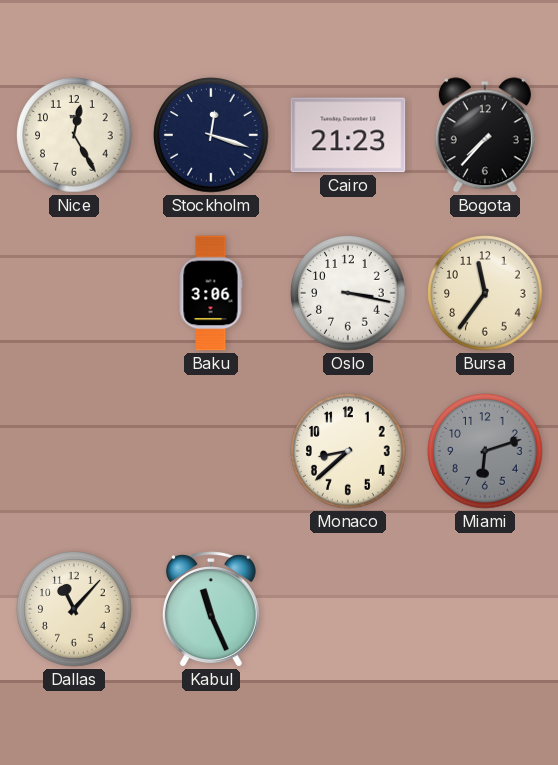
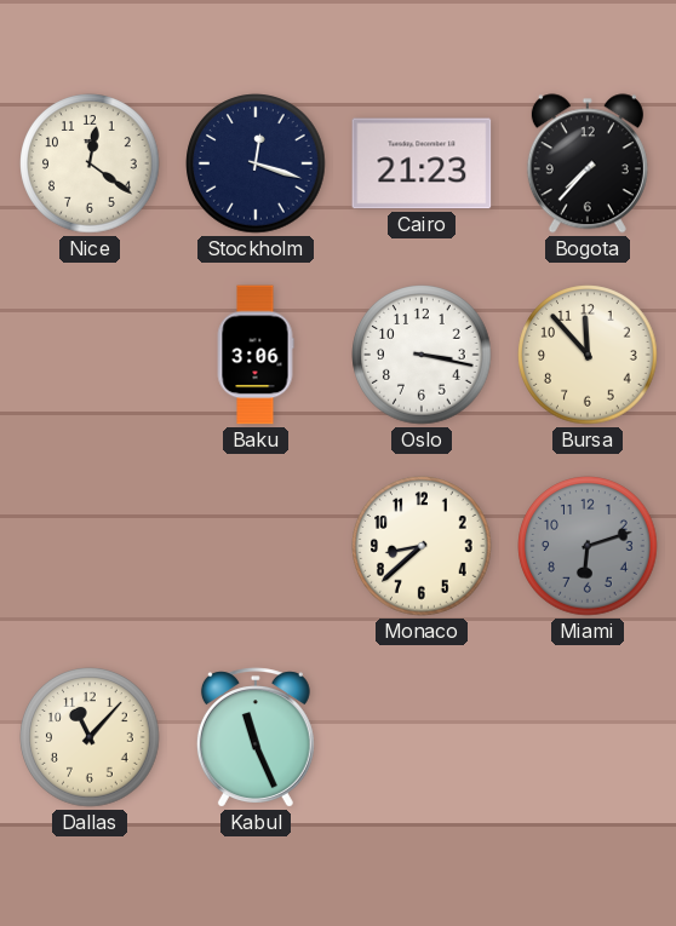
Nice: 12:25 -> 12:21
Bursa: 11:36 -> 11:53
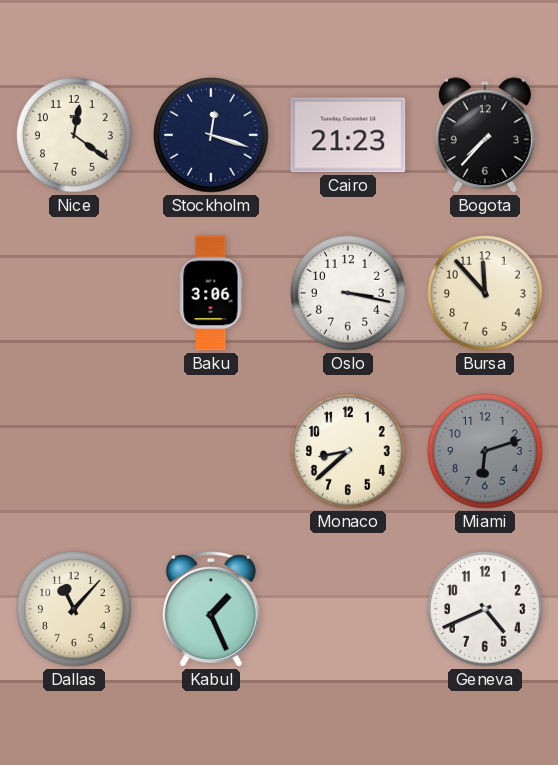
Kabul: 11:26 -> 1:26
Geneva: none -> 4:41
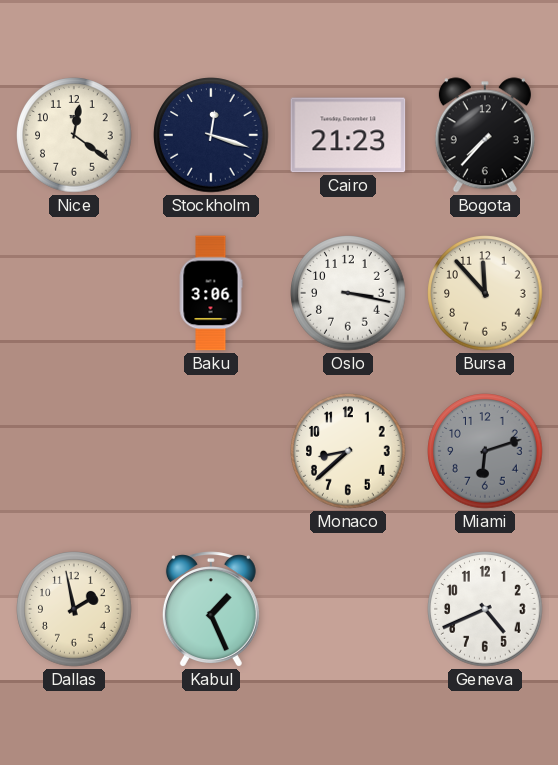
Dallas: 11:07 -> 1:58
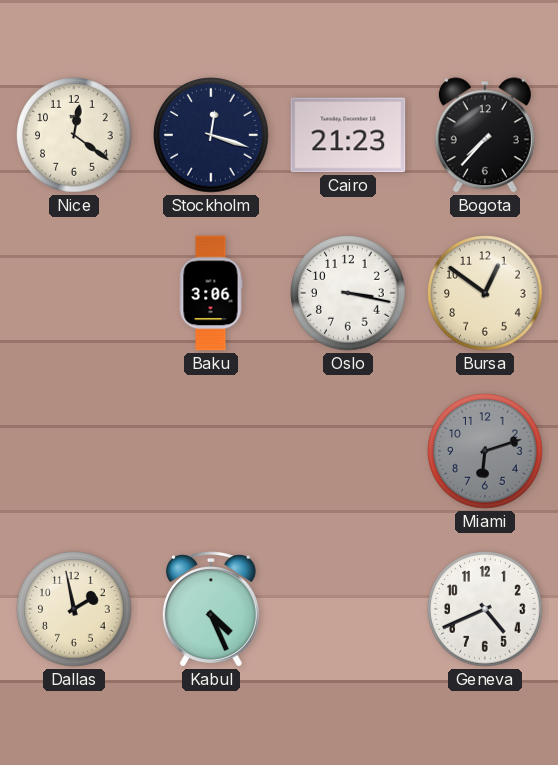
Bursa: 11:53 -> 12:51
Monaco: 8:38 -> none
Kabul: 1:26 -> 4:26
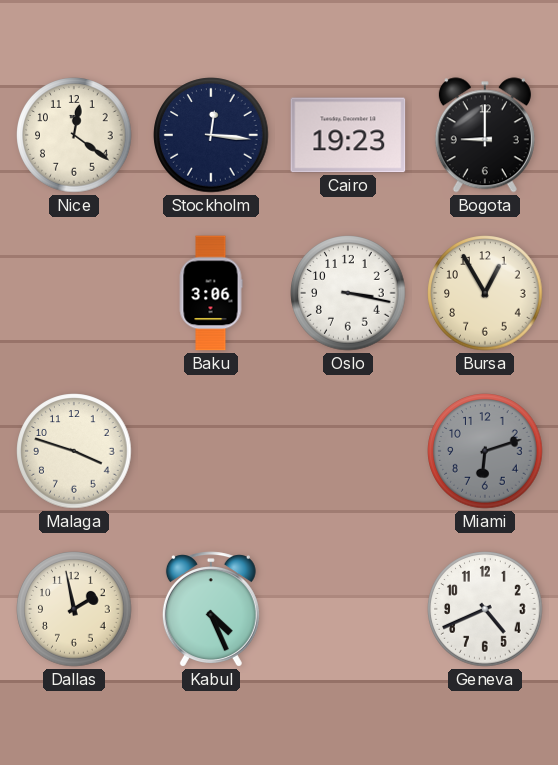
Stockholm: 12:18 -> 12:16
Cairo: 21:23 -> 19:23
Bogota: 7:37 -> 9:00
Bursa: 12:51 -> 12:55
Malaga: none -> 3:48
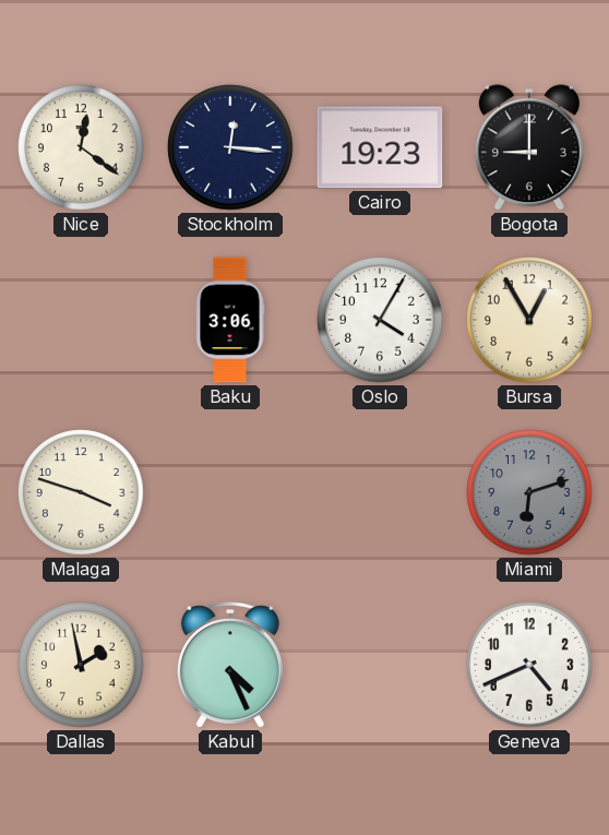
Oslo: 3:17 -> 4:05
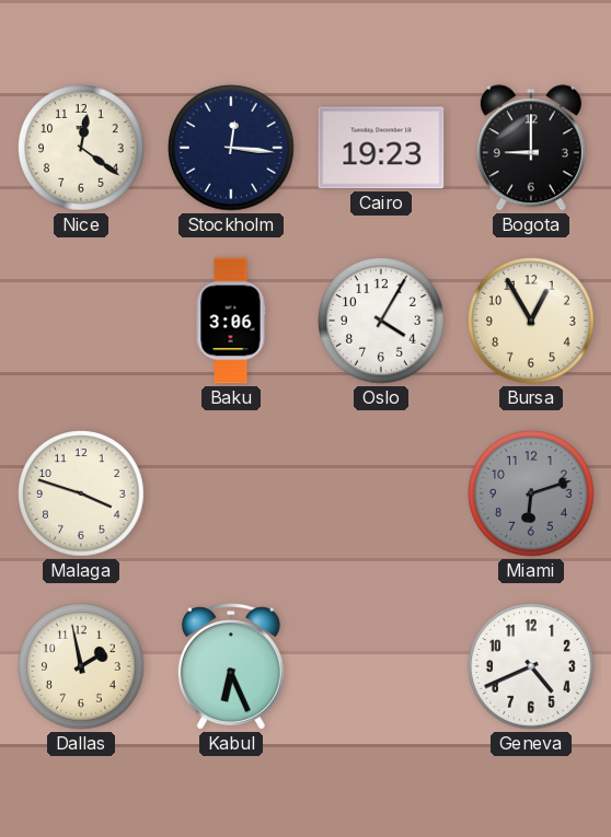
Kabul: 4:26 -> 6:26
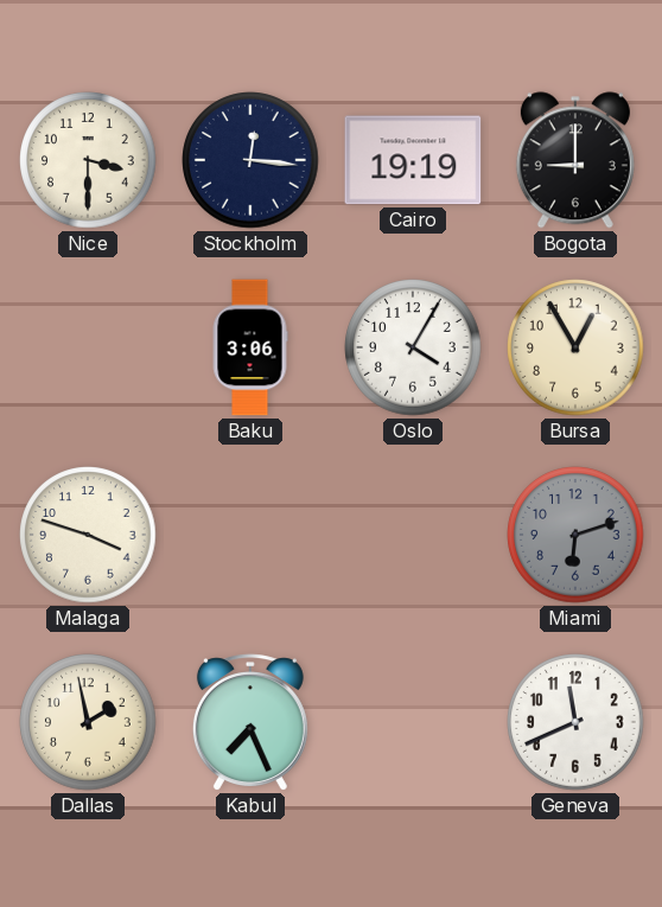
Nice: 12:21 -> 3:30
Cairo: 19:23 -> 19:19
Kabul: 6:26 -> 7:26
Geneva: 4:41 -> 11:41
